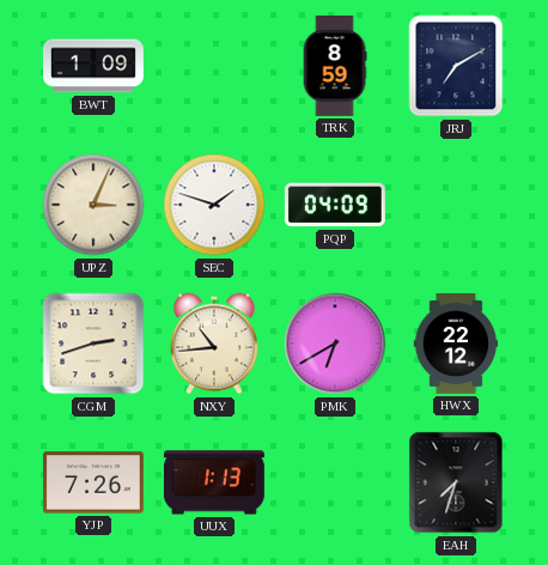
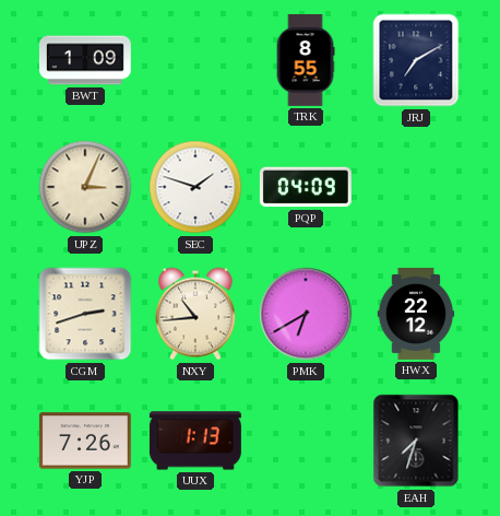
TRK: 8:59 -> 8:55
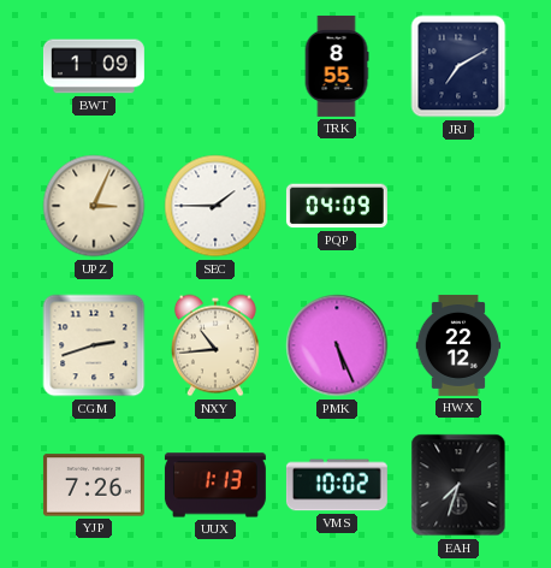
SEC: 1:48 -> 1:45
PMK: 6:40 -> 5:26
VMS: none -> 10:02
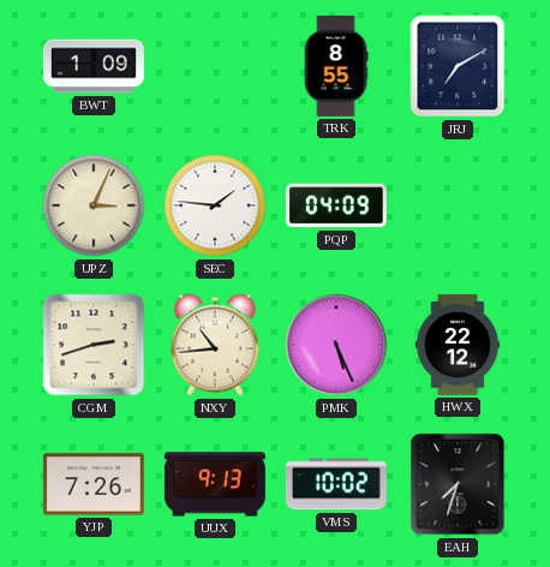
SEC: 1:45 -> 1:46
UUX: 1:13 -> 9:13
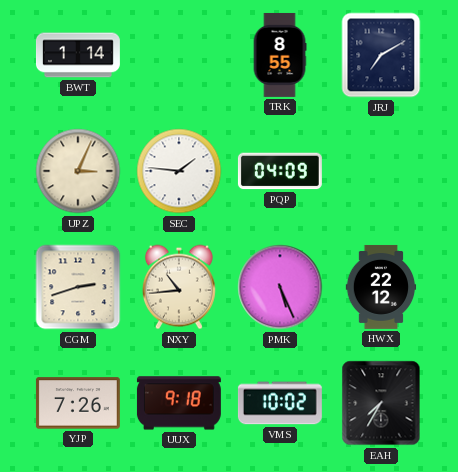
BWT: 1:09 -> 1:14
UUX: 9:13 -> 9:18
EAH: 7:33 -> 7:35
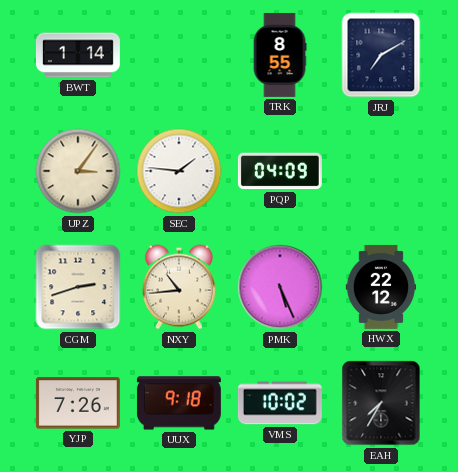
UPZ: 3:04 -> 3:06
